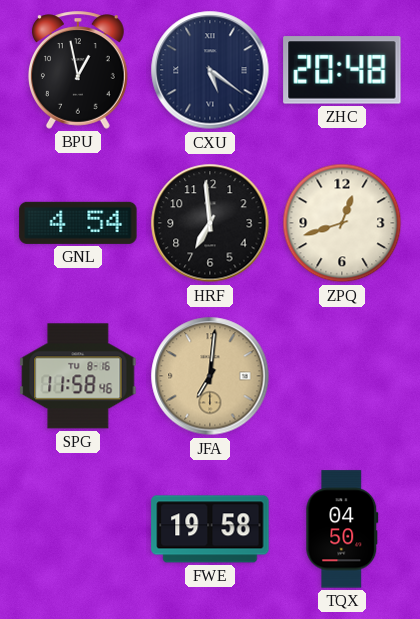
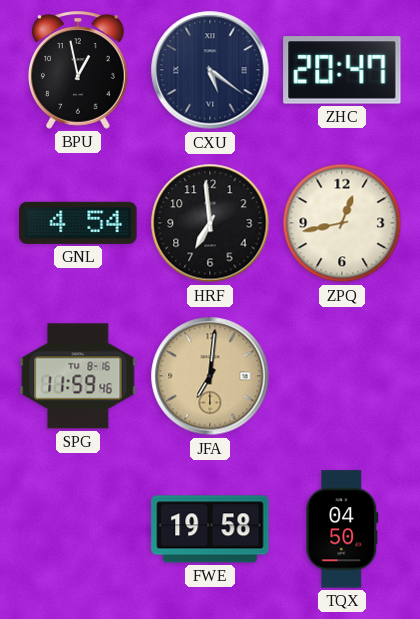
ZHC: 20:48 -> 20:47
ZPQ: 12:42 -> 12:43
SPG: 11:58 -> 11:59
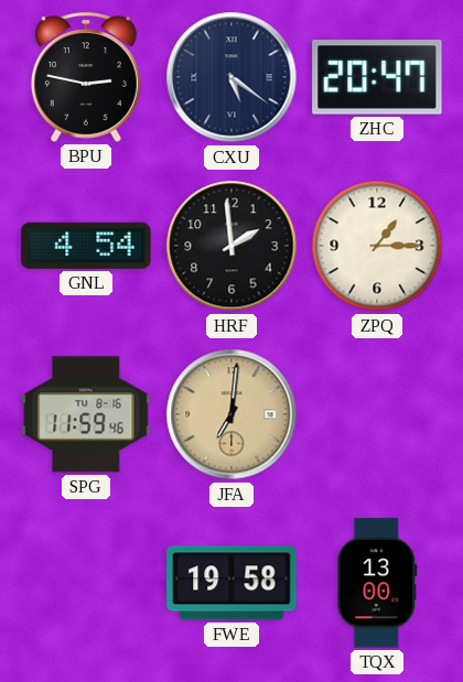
BPU: 12:58 -> 2:47
HRF: 6:59 -> 1:59
ZPQ: 12:43 -> 1:15
TQX: 04:50 -> 13:00
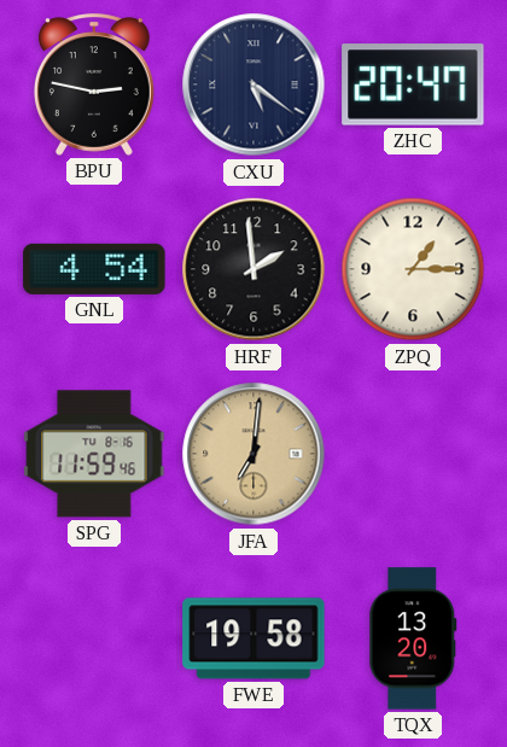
TQX: 13:00 -> 13:20
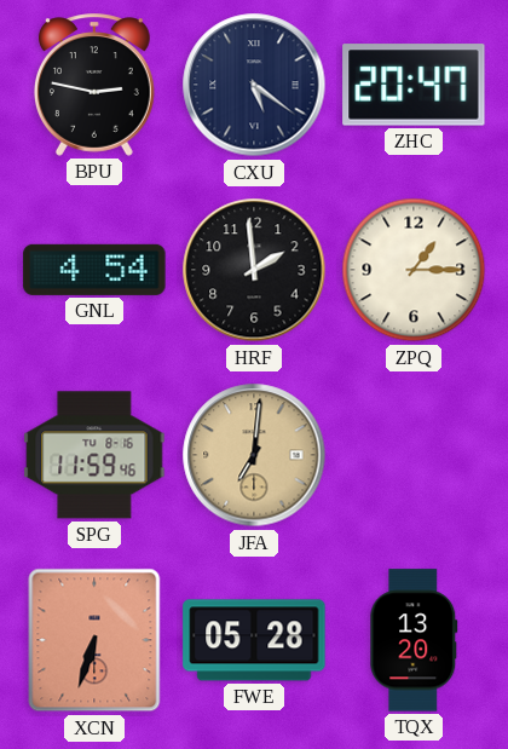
XCN: none -> 6:33
FWE: 19:58 -> 05:28
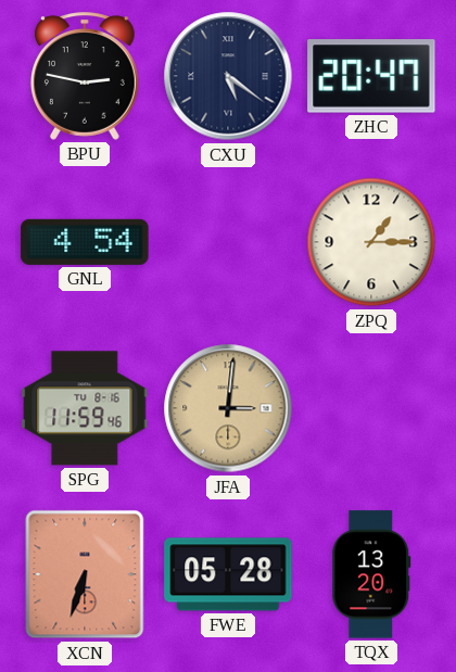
HRF: 1:59 -> none
JFA: 7:01 -> 3:01
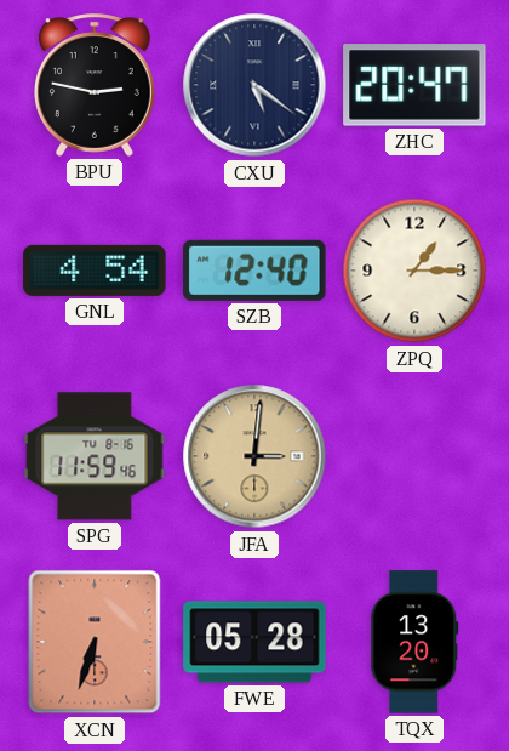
SZB: none -> 12:40
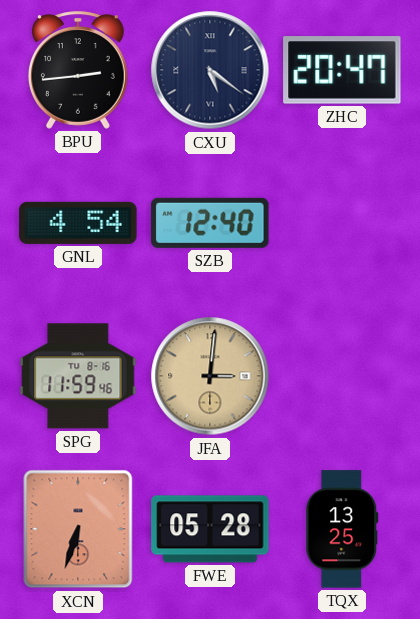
BPU: 2:47 -> 2:44
ZPQ: 1:15 -> none
TQX: 13:20 -> 13:25
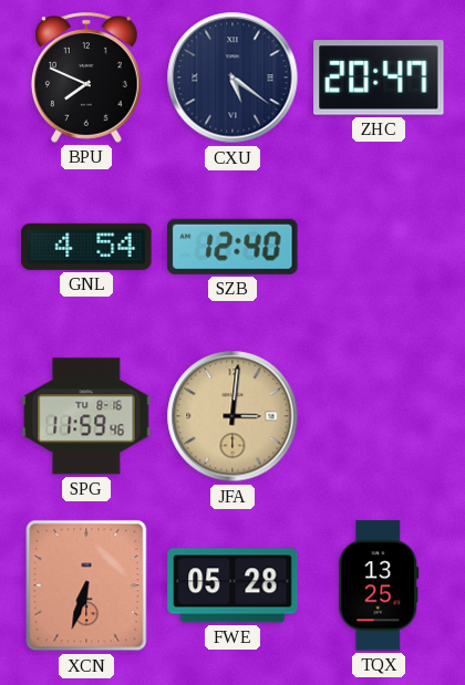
BPU: 2:44 -> 7:49
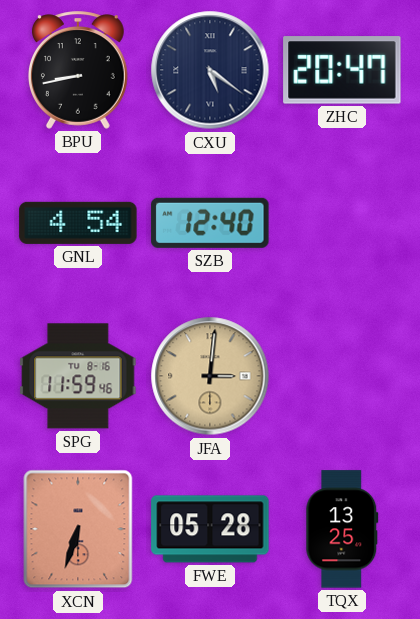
BPU: 7:49 -> 8:43
